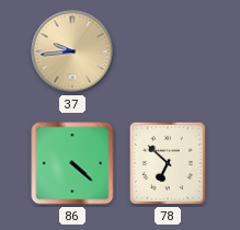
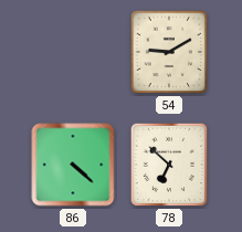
37: 9:44 -> none
54: none -> 9:10
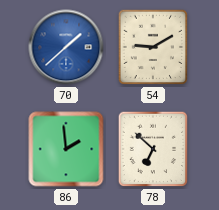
70: none -> 1:38
86: 4:22 -> 1:59
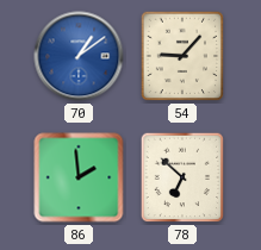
70: 1:38 -> 1:09
54: 9:10 -> 9:07
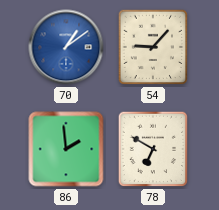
78: 6:52 -> 6:50
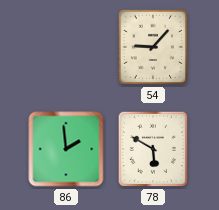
70: 1:09 -> none
78: 6:50 -> 5:50
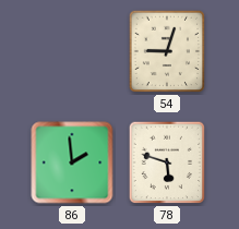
54: 9:07 -> 9:03
78: 5:50 -> 5:48
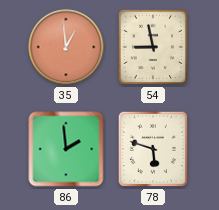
35: none -> 12:59
54: 9:03 -> 8:58
